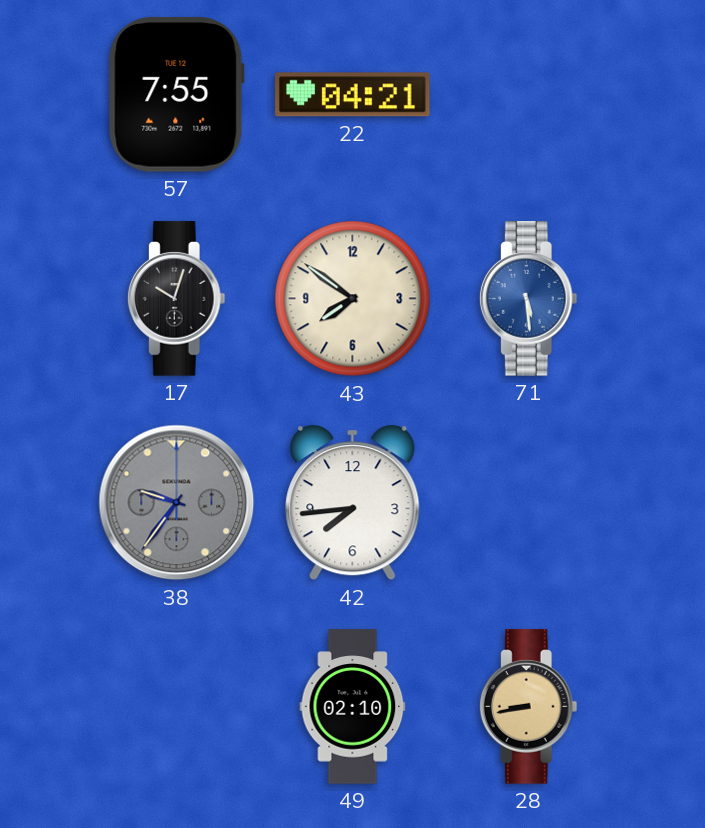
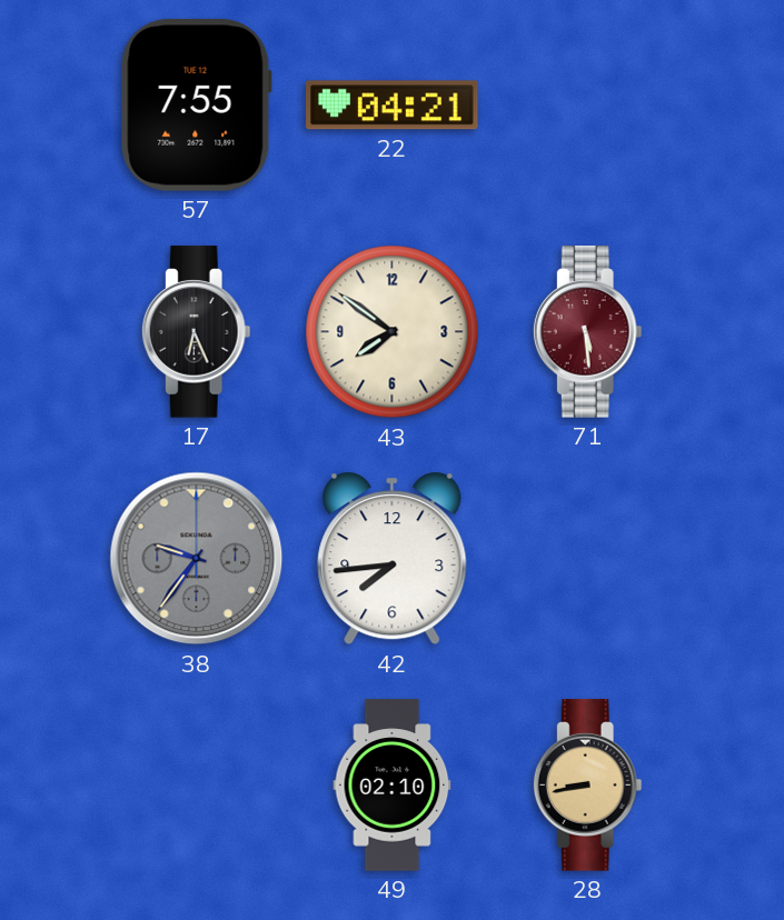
17: 10:03 -> 6:26
71 dial: blue -> burgundy
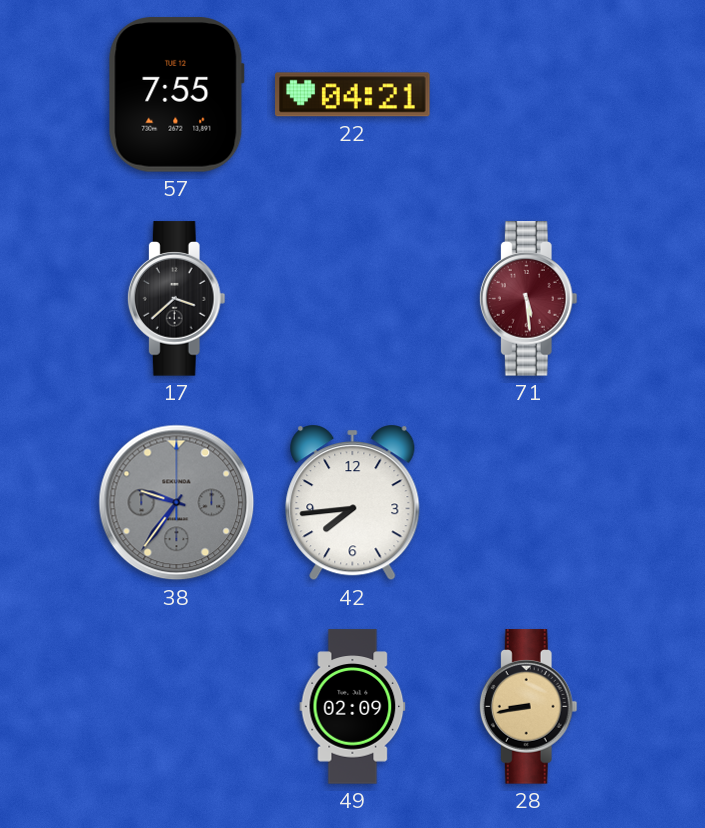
17: 6:26 -> 3:38
43: 7:51 -> none
49: 02:10 -> 02:09
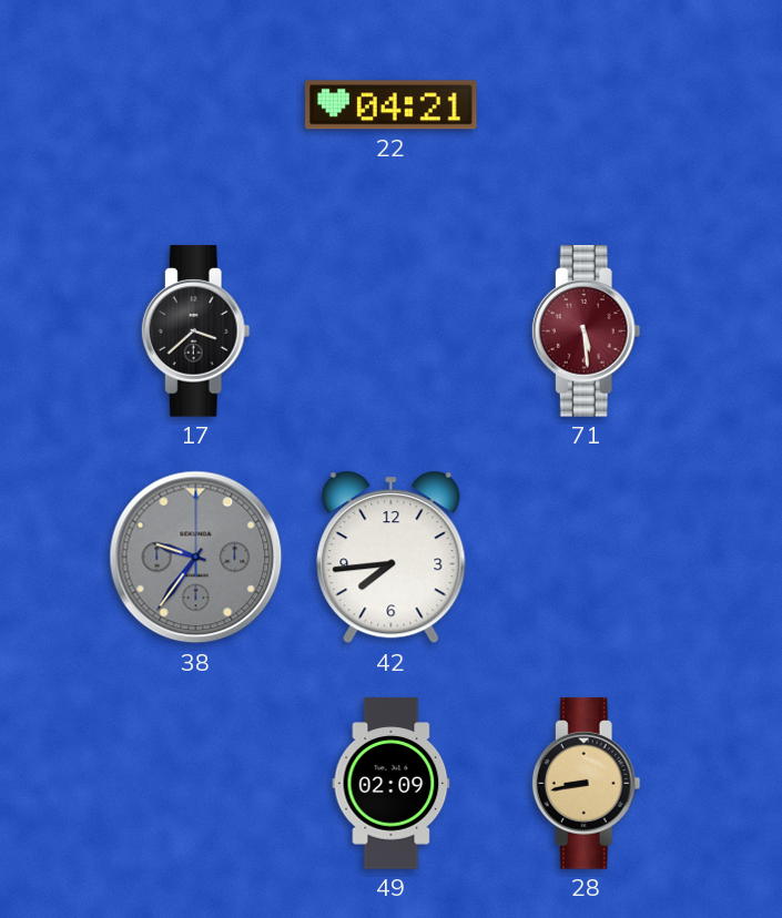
57: 7:55 -> none
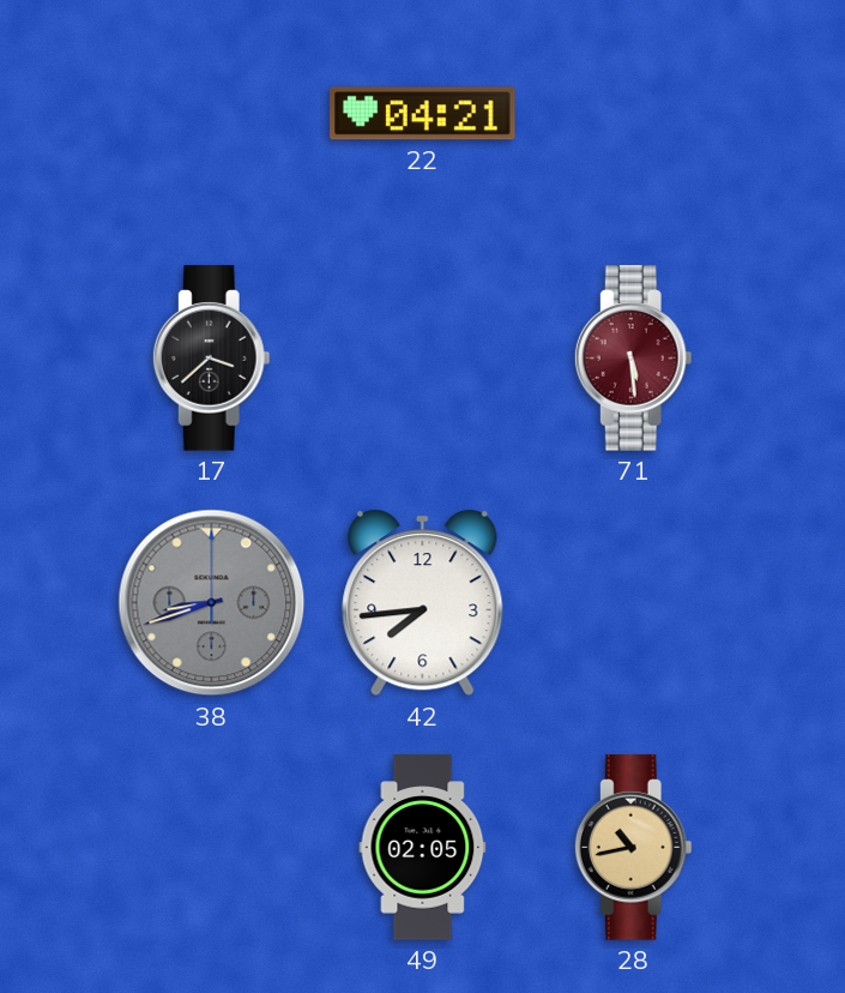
38: 9:36 -> 8:42
49: 02:09 -> 02:05
28: 8:43 -> 10:43
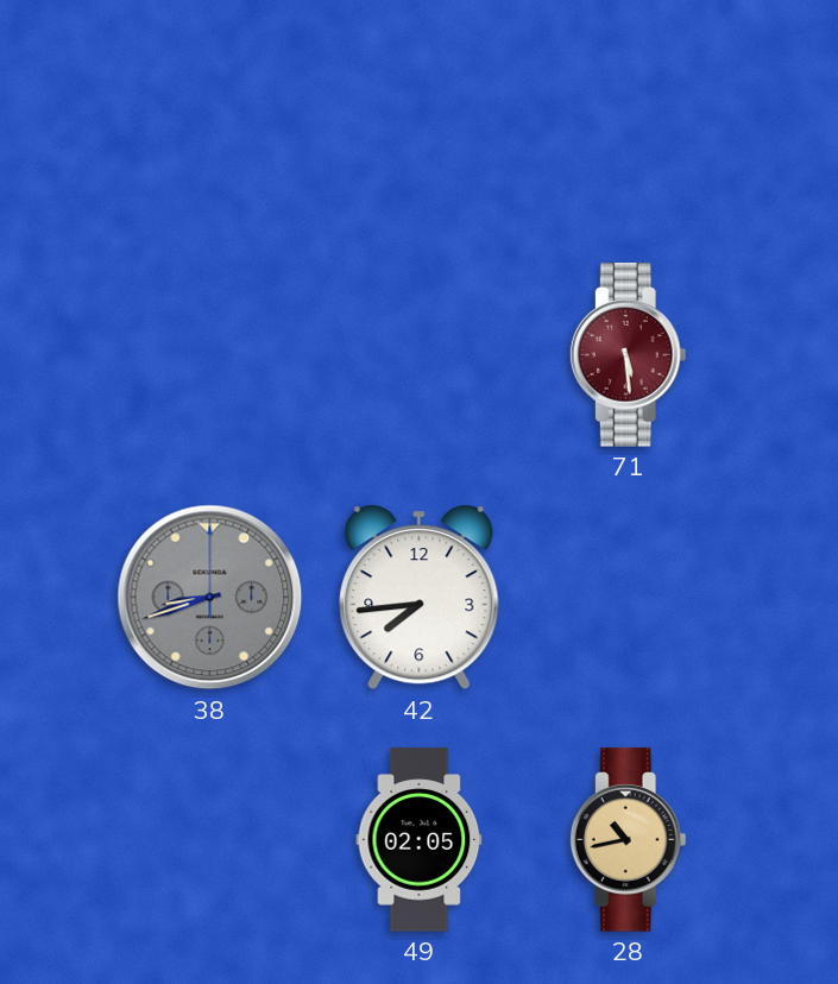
22: 04:21 -> none
17: 3:38 -> none
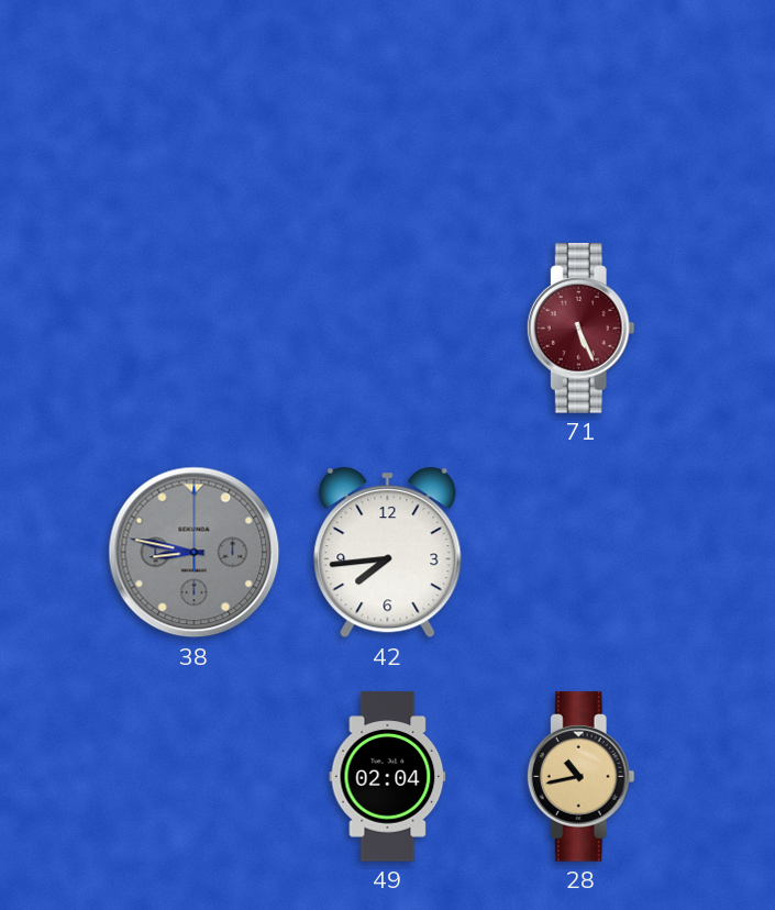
71: 5:29 -> 5:26
38: 8:42 -> 8:47
49: 02:05 -> 02:04
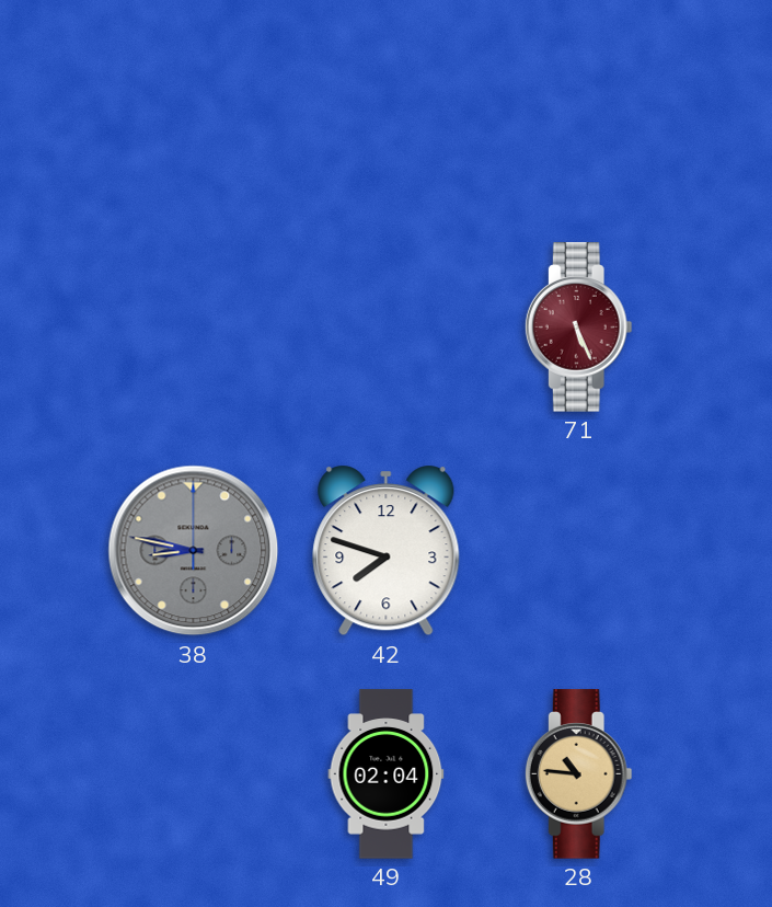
42: 7:44 -> 7:48
28: 10:43 -> 10:46
